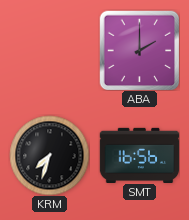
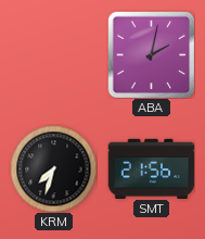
ABA: 2:00 -> 2:02
SMT: 16:56 -> 21:56
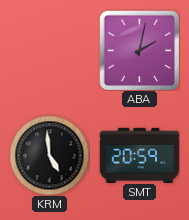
KRM: 7:33 -> 4:59
SMT: 21:56 -> 20:59
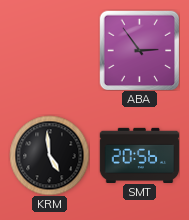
ABA: 2:02 -> 2:54
SMT: 20:59 -> 20:56
